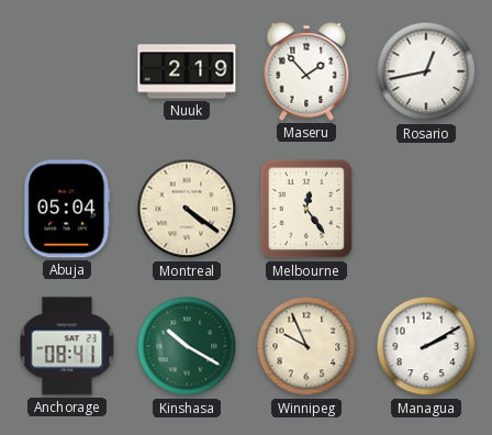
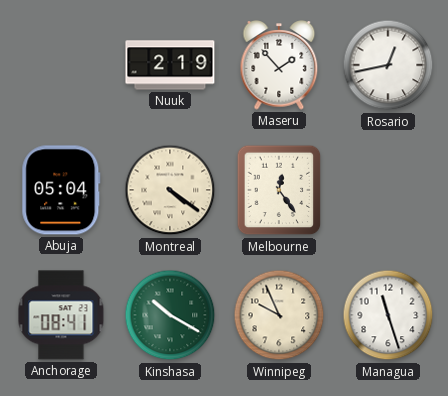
Managua: 2:10 -> 11:27
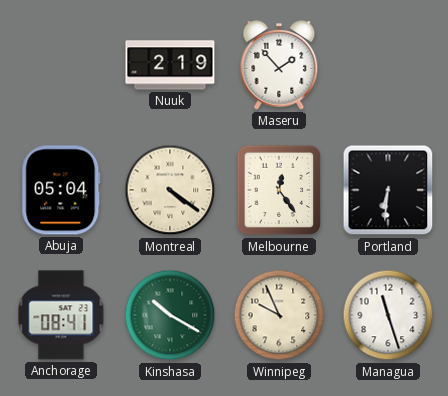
Rosario: 12:43 -> none
Portland: none -> 6:31
